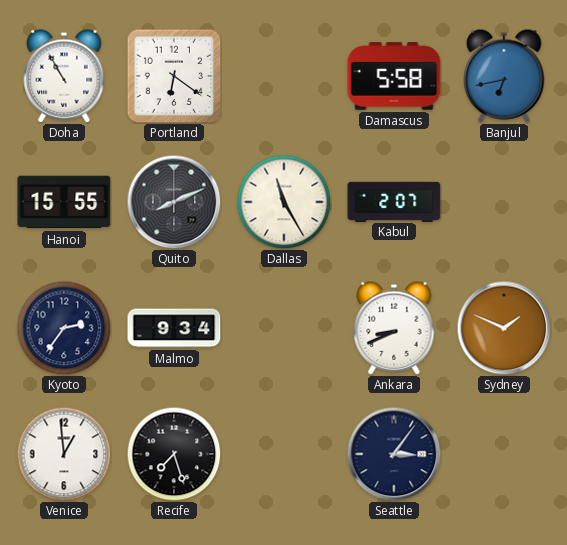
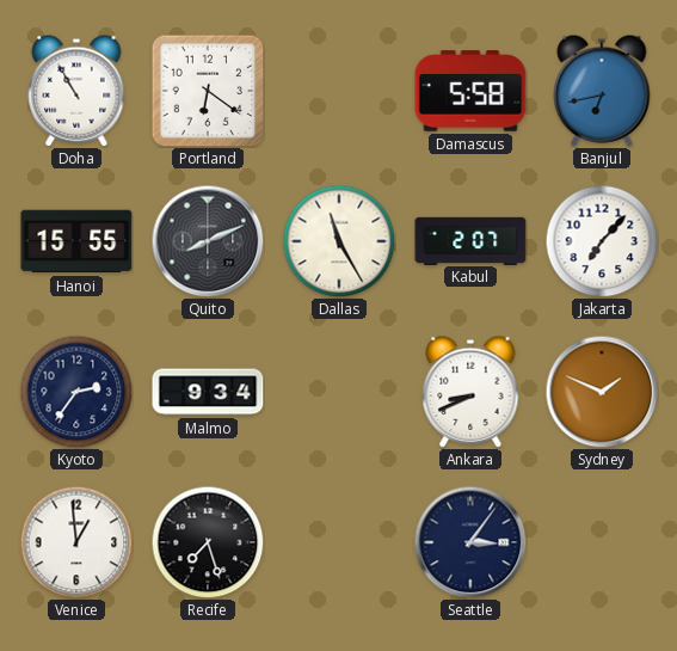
Jakarta: none -> 7:07
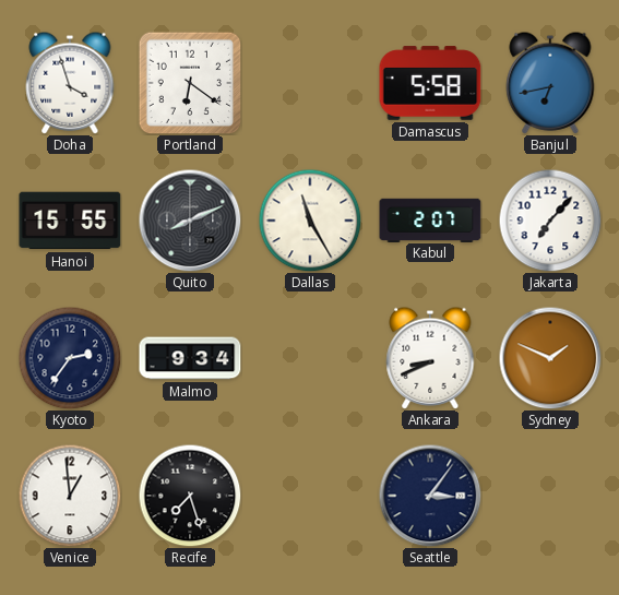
Doha: 10:55 -> 3:57
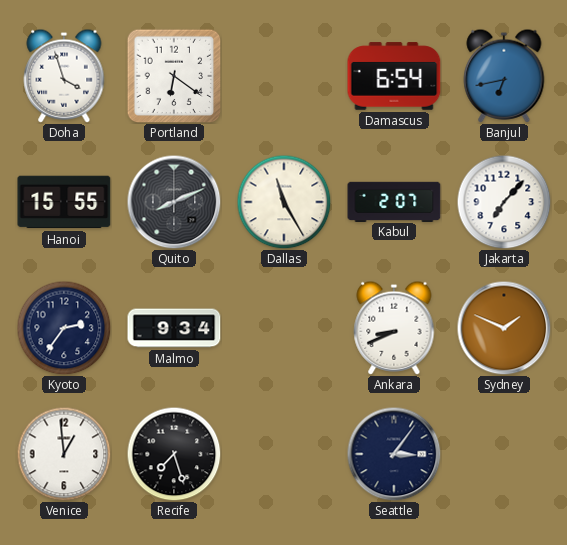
Damascus: 5:58 -> 6:54
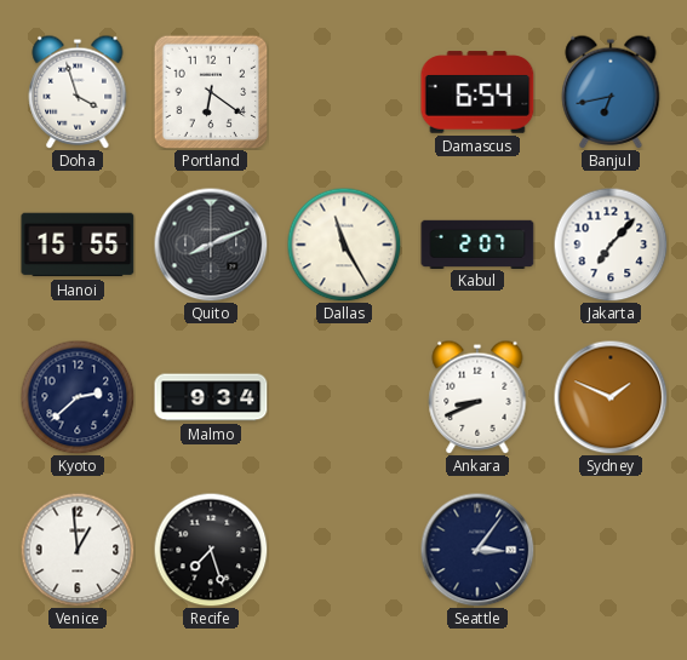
Kyoto: 2:36 -> 2:38
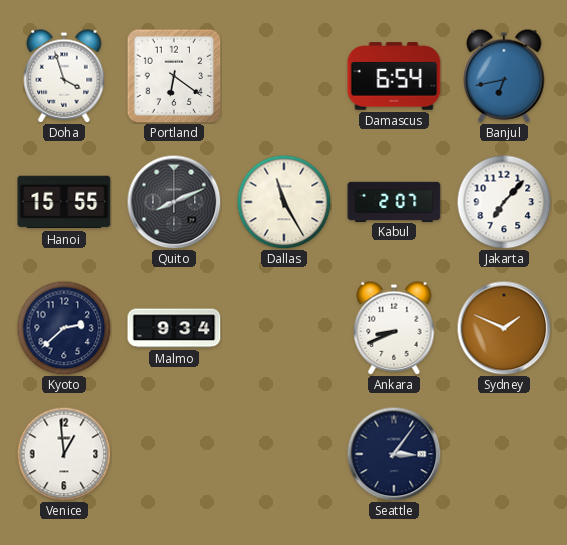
Recife: 7:27 -> none
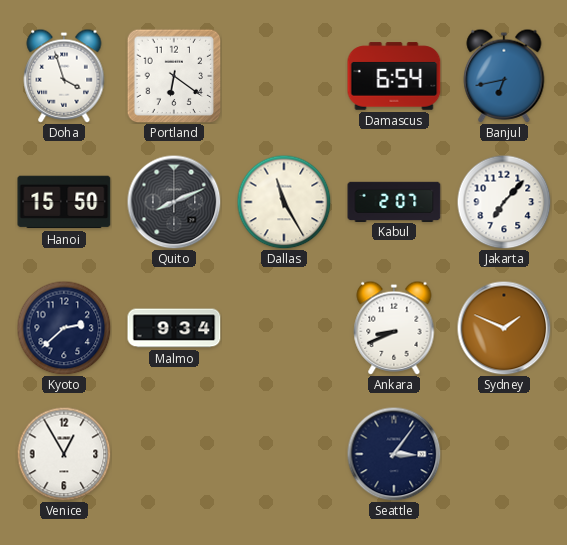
Hanoi: 15:55 -> 15:50
Venice: 12:59 -> 12:55
